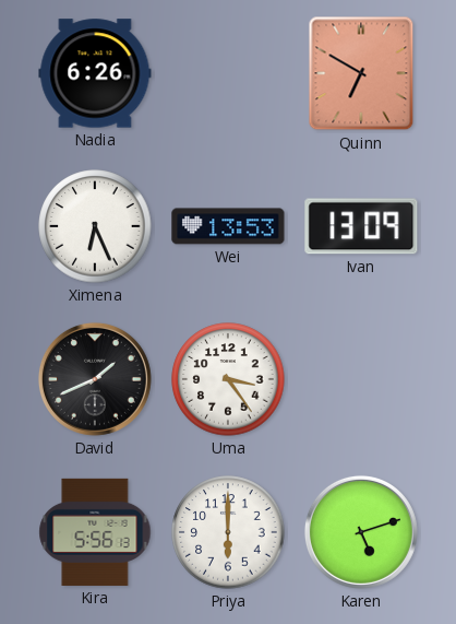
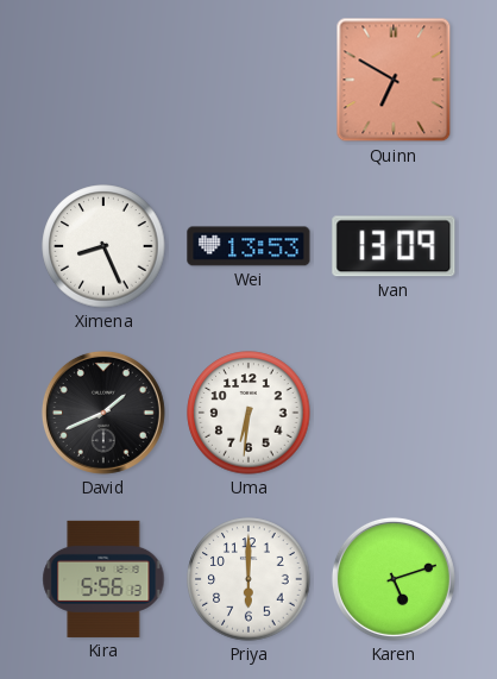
Nadia: 6:26 -> none
Ximena: 6:26 -> 8:26
Uma: 3:24 -> 6:31
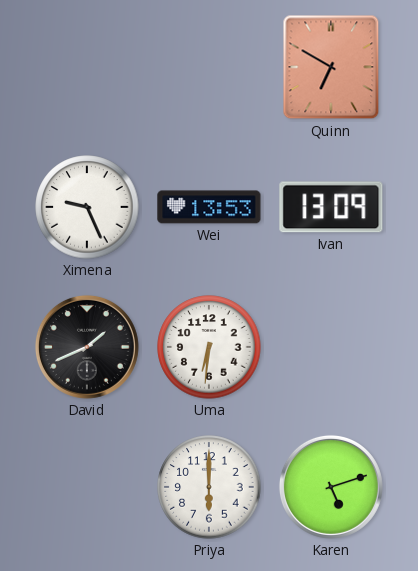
Ximena: 8:26 -> 9:26
Kira: 5:56 -> none
